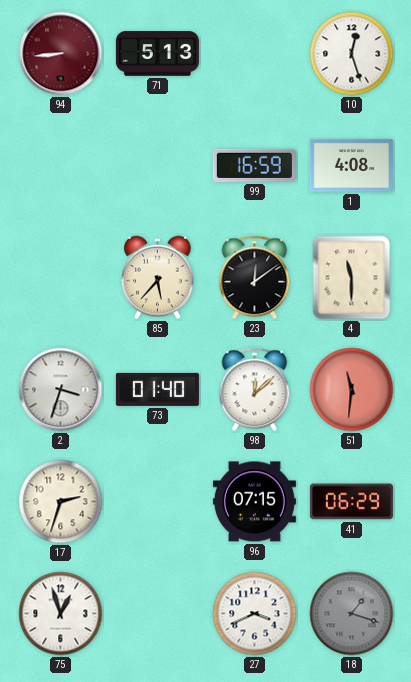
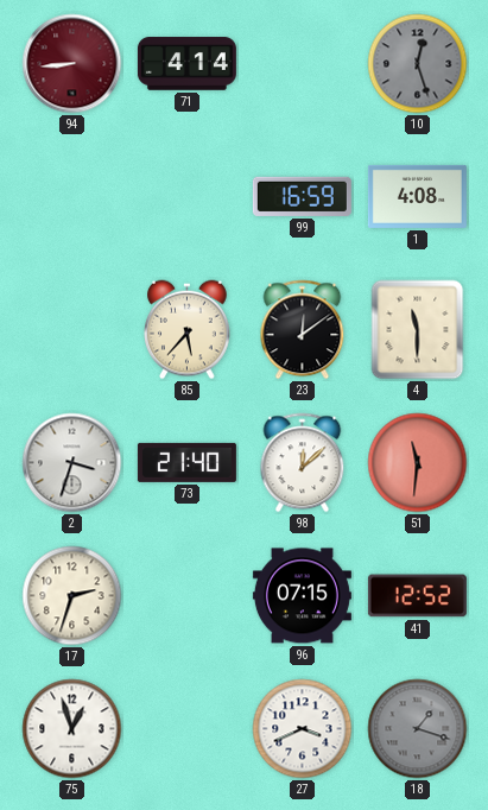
71: 5:13 -> 4:14
10 dial: white -> grey
73: 01:40 -> 21:40
41: 06:29 -> 12:52
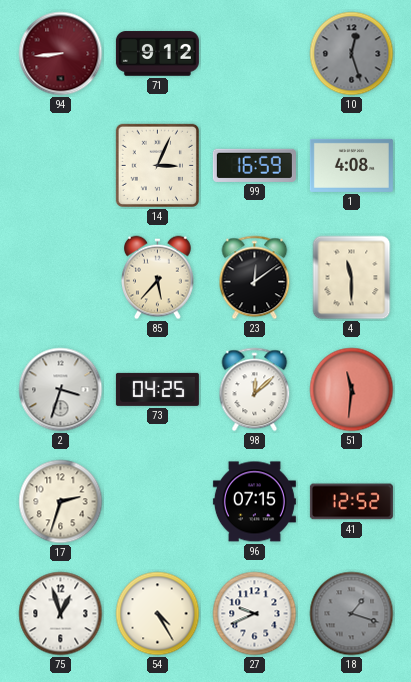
71: 4:14 -> 9:12
14: none -> 3:04
73: 21:40 -> 04:25
54: none -> 4:25
27: 3:41 -> 9:41
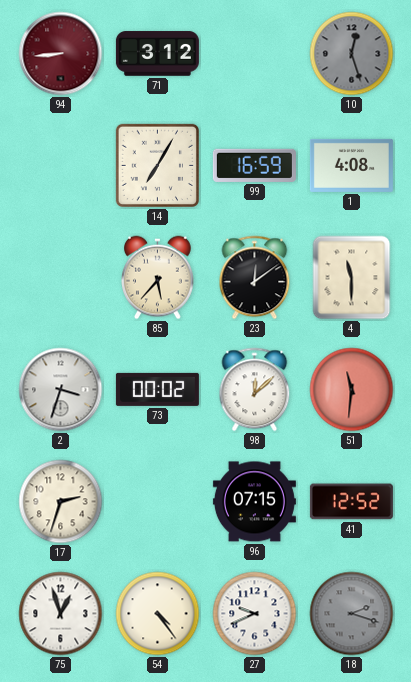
71: 9:12 -> 3:12
14: 3:04 -> 7:05
73: 04:25 -> 00:02
54: 4:25 -> 4:24
18: 1:18 -> 2:18
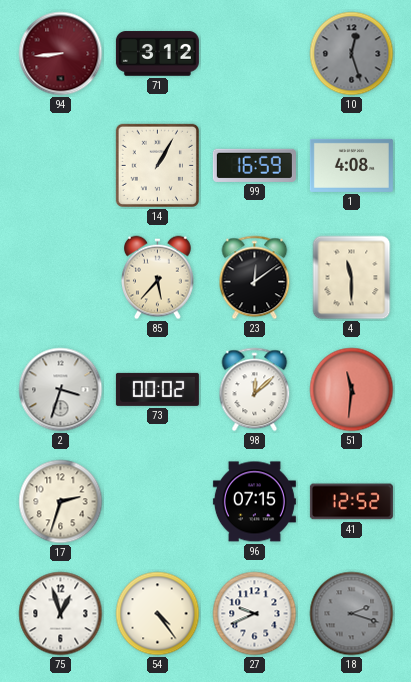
14: 7:05 -> 1:05
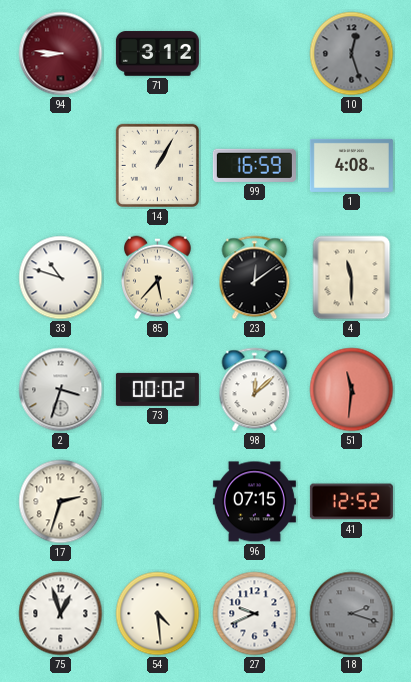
94: 8:44 -> 8:46
33: none -> 10:48
54: 4:24 -> 4:29
